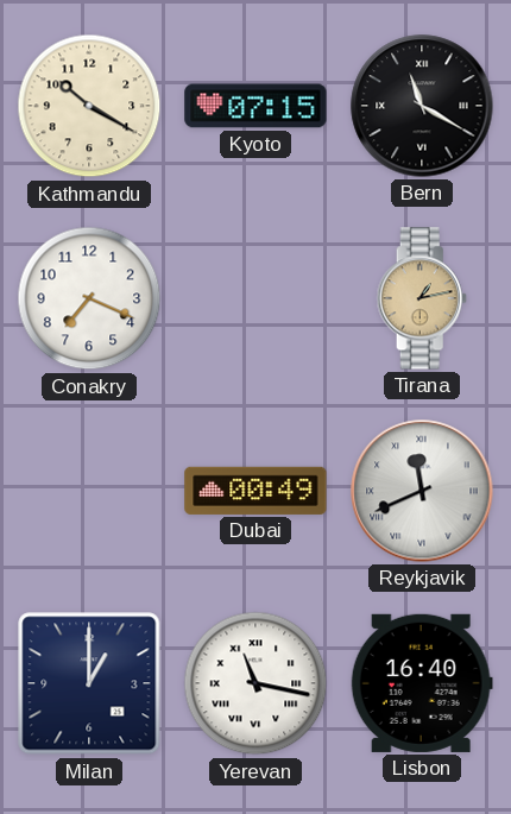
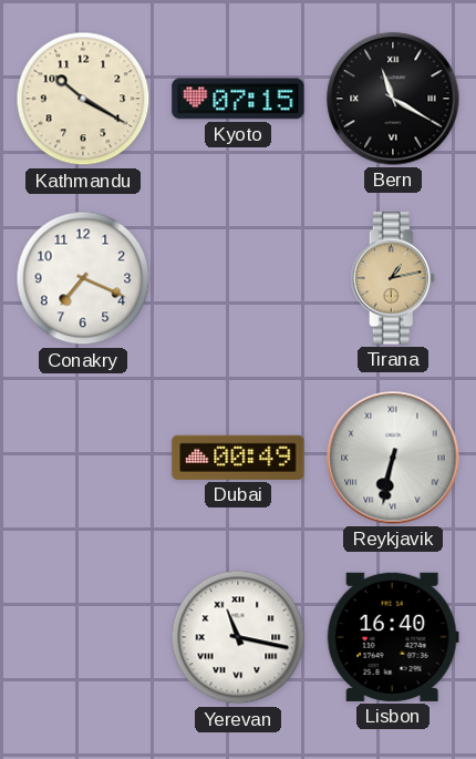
Reykjavik: 11:41 -> 6:32
Milan: 1:00 -> none
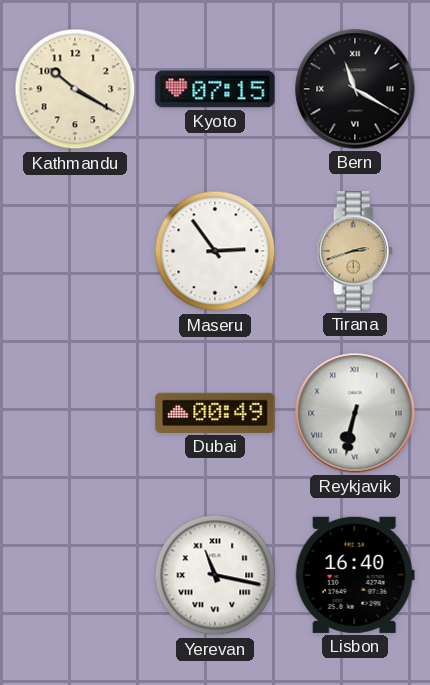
Conakry: 7:19 -> none
Maseru: none -> 2:54
Tirana: 1:13 -> 2:42
